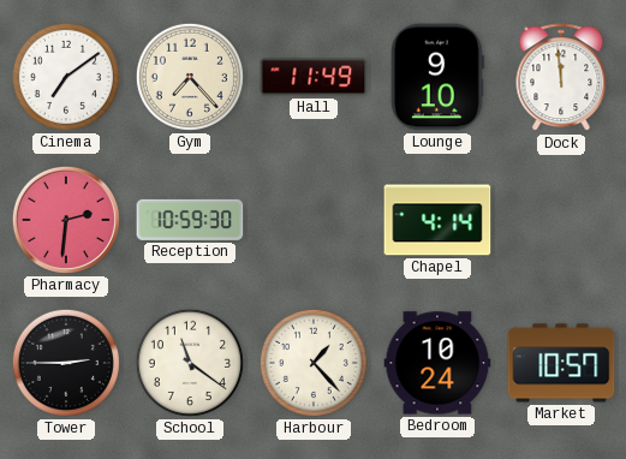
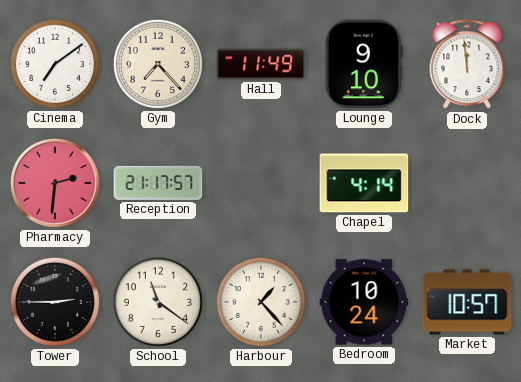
Reception: 10:59 -> 21:17
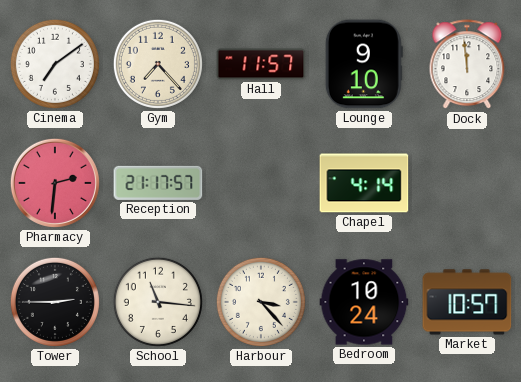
Hall: 11:49 -> 11:57
School: 11:21 -> 11:16
Harbour: 1:23 -> 3:23
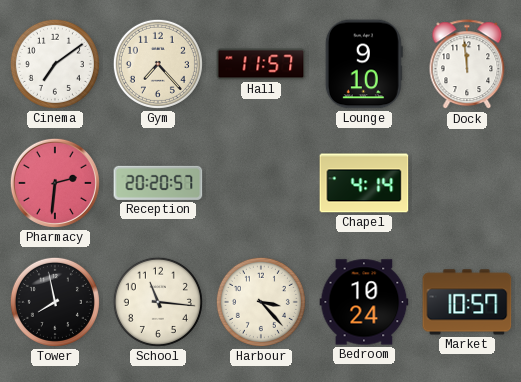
Reception: 21:17 -> 20:20
Tower: 2:45 -> 7:58
